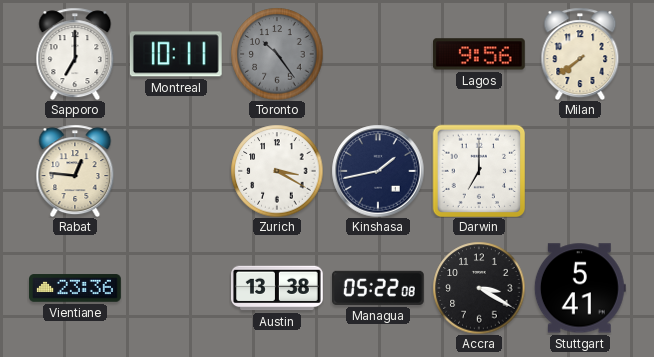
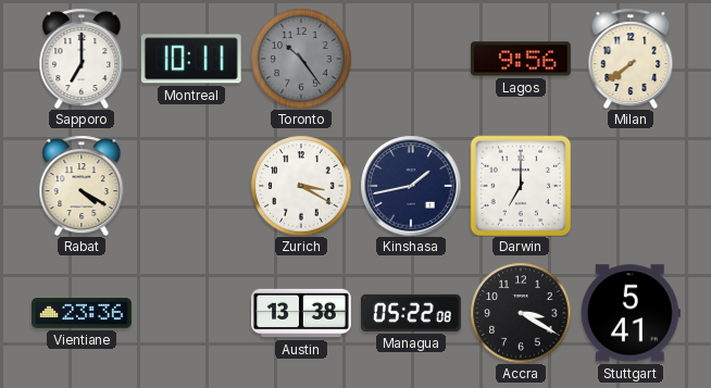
Rabat: 12:46 -> 4:20
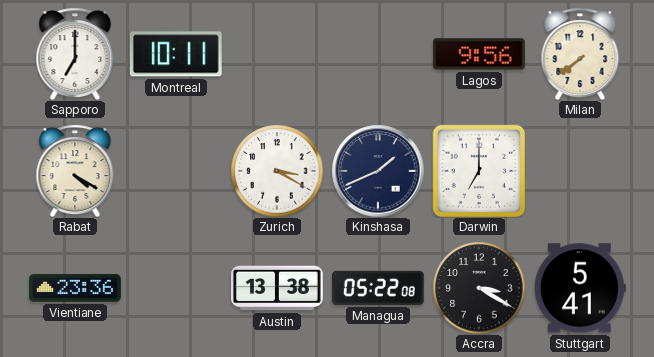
Toronto: 10:24 -> none
Kinshasa: 1:43 -> 1:41
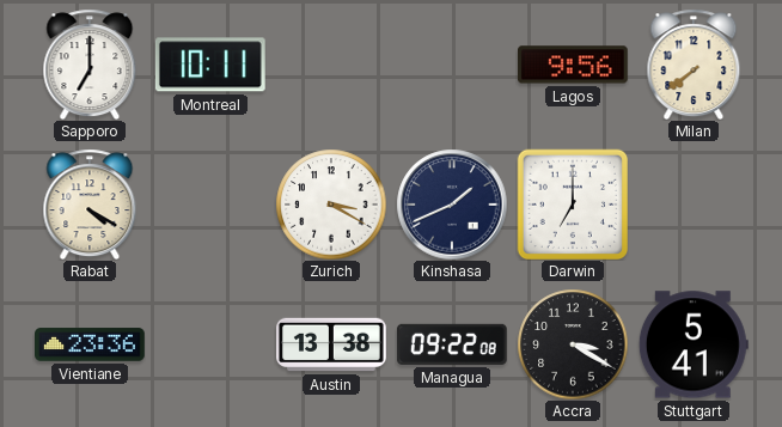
Managua: 05:22 -> 09:22
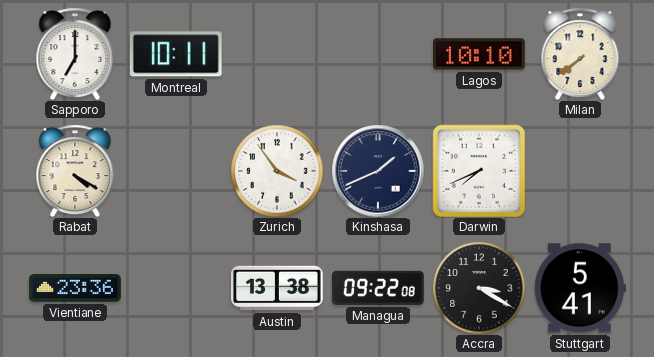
Lagos: 9:56 -> 10:10
Zurich: 3:20 -> 3:54
Darwin: 7:00 -> 7:41
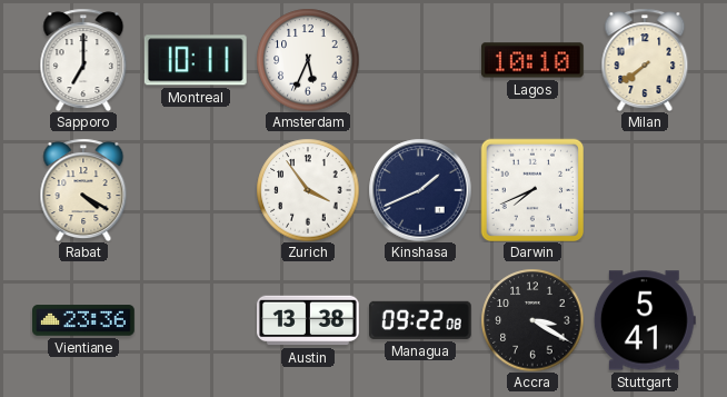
Amsterdam: none -> 5:34
